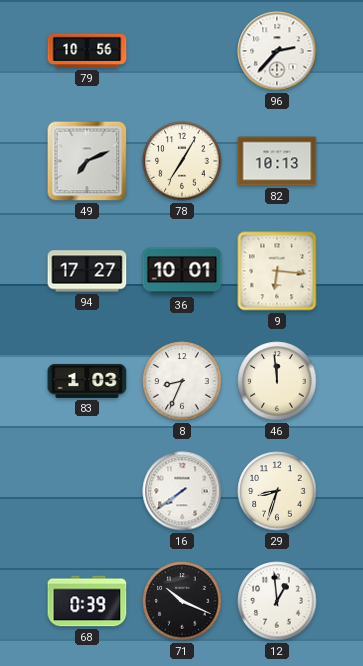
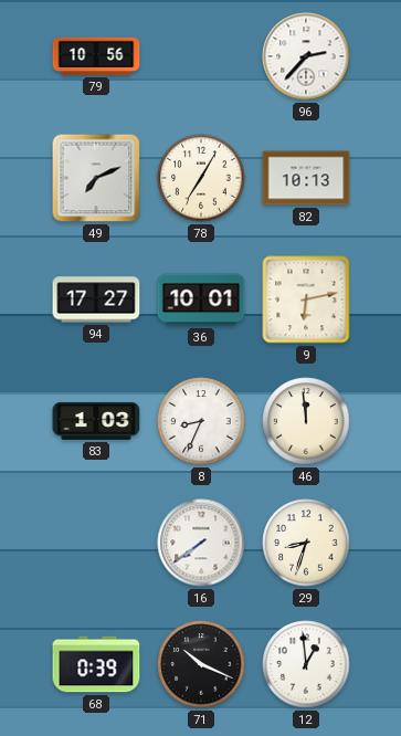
9: 6:16 -> 6:13
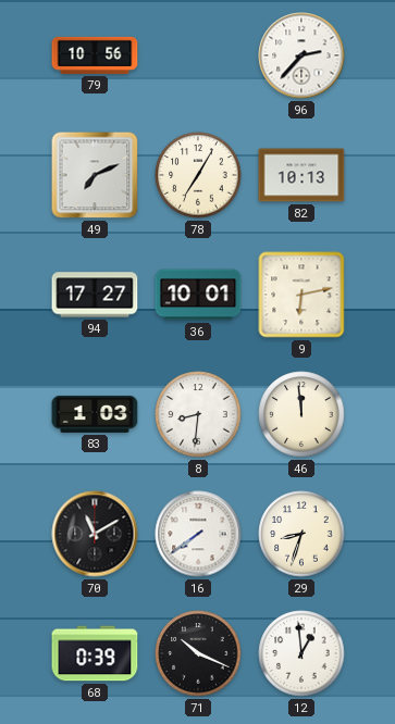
8: 8:34 -> 8:31
70: none -> 11:10
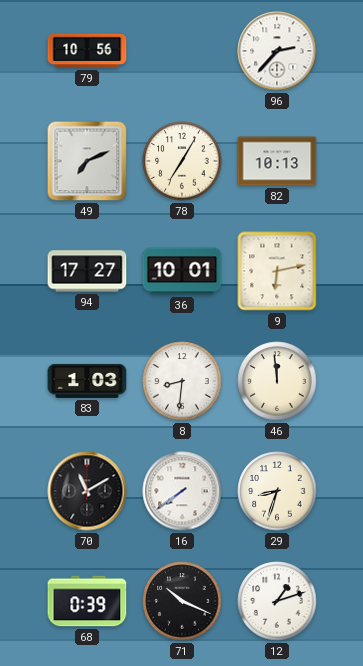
12: 12:59 -> 1:12
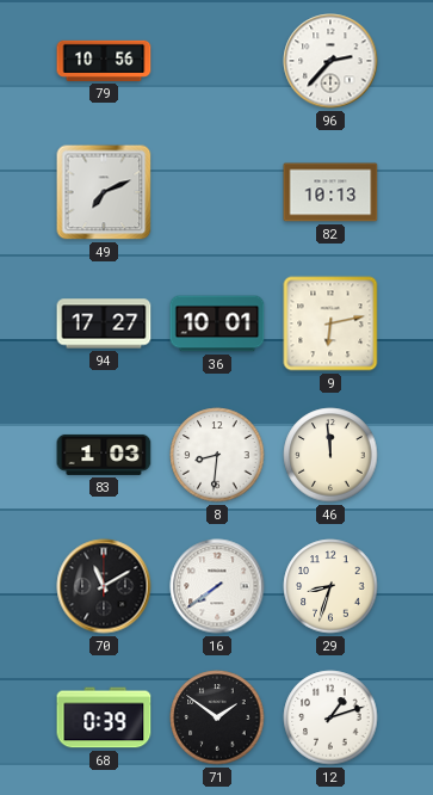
78: 7:05 -> none
71: 10:19 -> 1:51
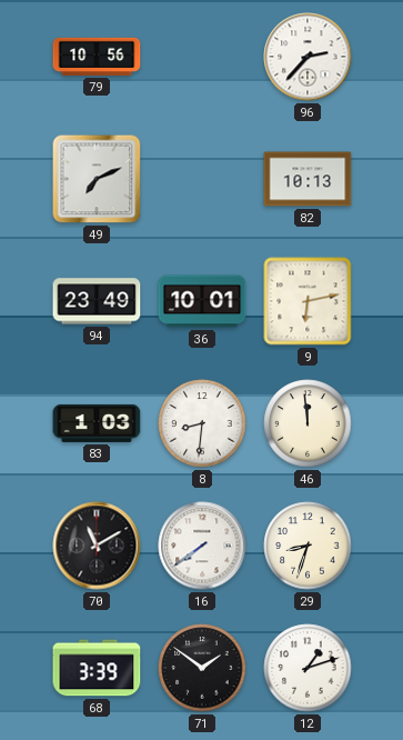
94: 17:27 -> 23:49
68: 0:39 -> 3:39
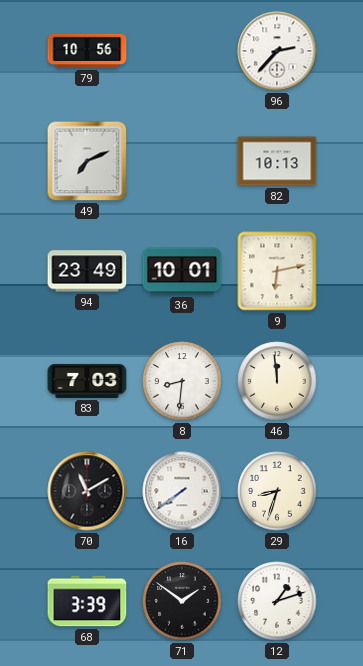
83: 1:03 -> 7:03
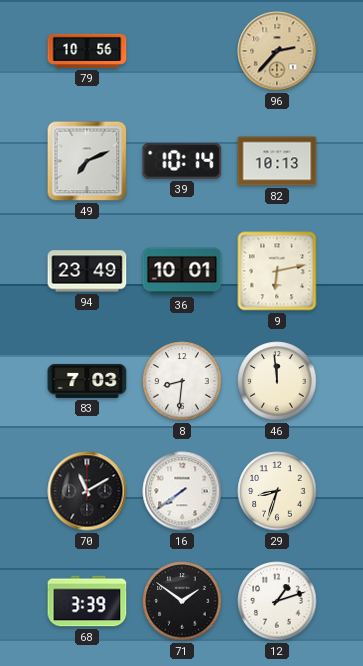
96 dial: white -> champagne
39: none -> 10:14
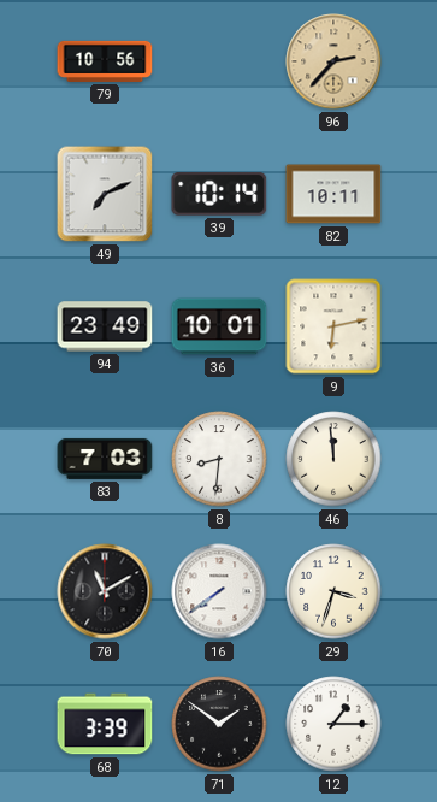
82: 10:13 -> 10:11
29: 8:33 -> 3:33
12: 1:12 -> 1:15
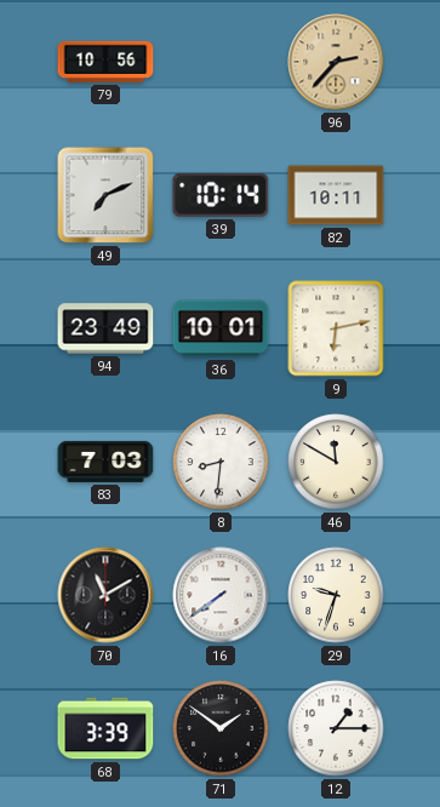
46: 11:59 -> 11:50
29: 3:33 -> 9:33
